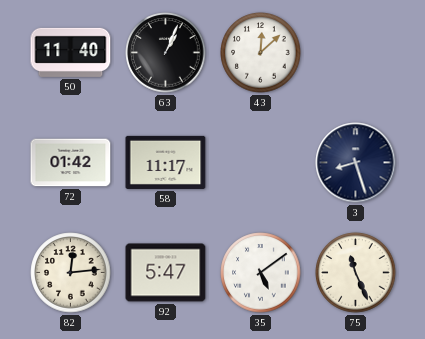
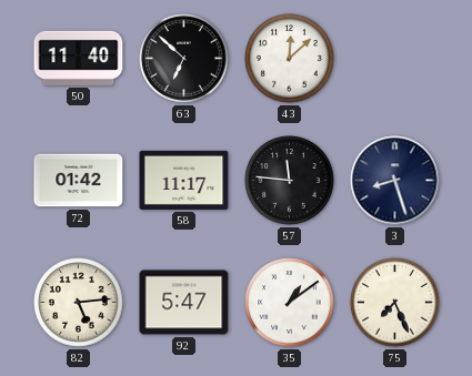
63: 1:04 -> 6:52
57: none -> 11:46
82: 12:14 -> 5:14
35: 5:09 -> 1:09
75: 11:26 -> 7:26
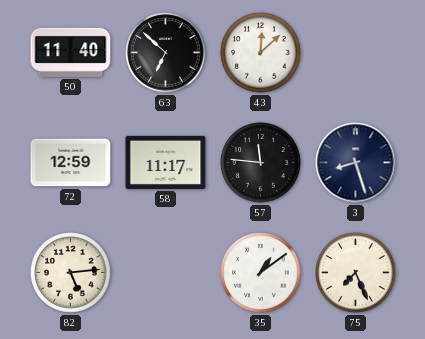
72: 01:42 -> 12:59
92: 5:47 -> none
